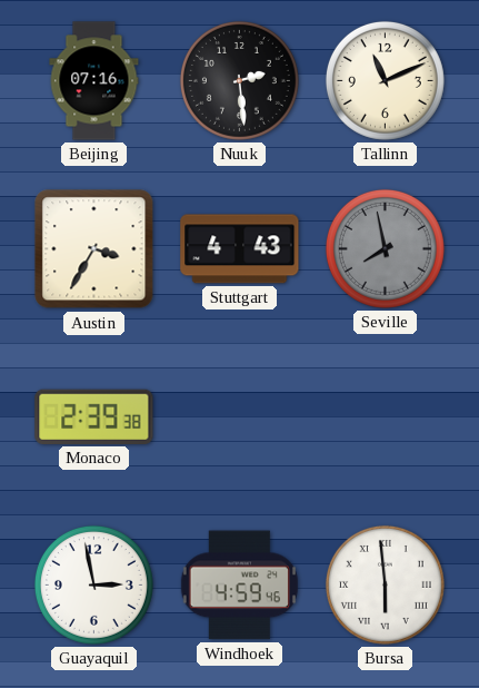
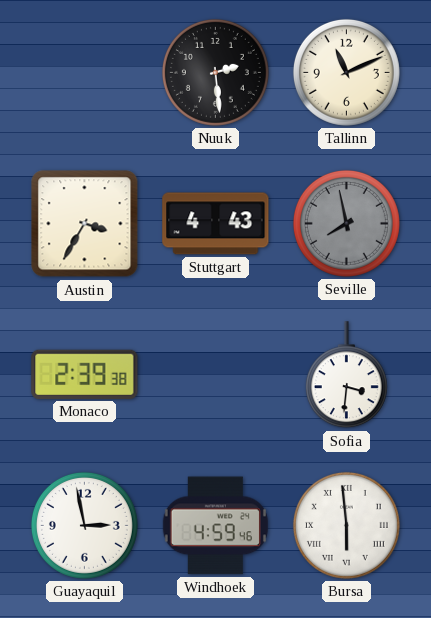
Beijing: 07:16 -> none
Sofia: none -> 3:31
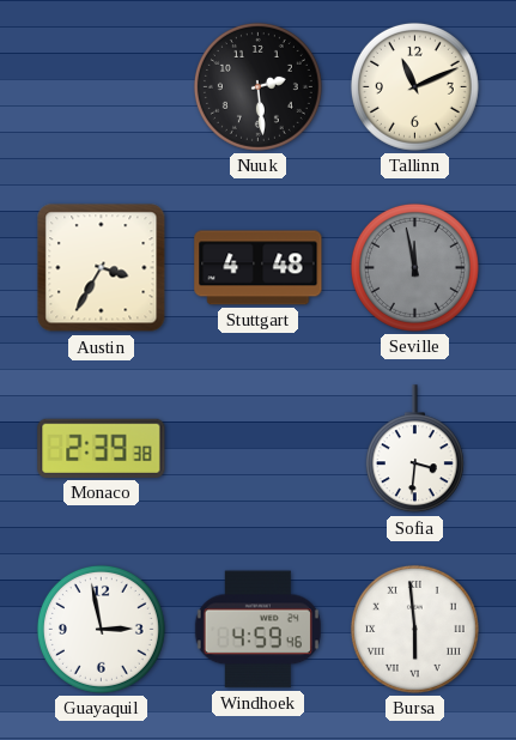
Stuttgart: 4:43 -> 4:48
Seville: 7:58 -> 11:58
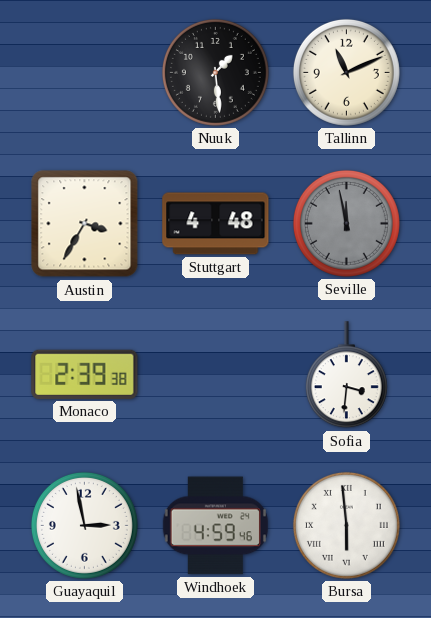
Nuuk: 2:29 -> 1:29
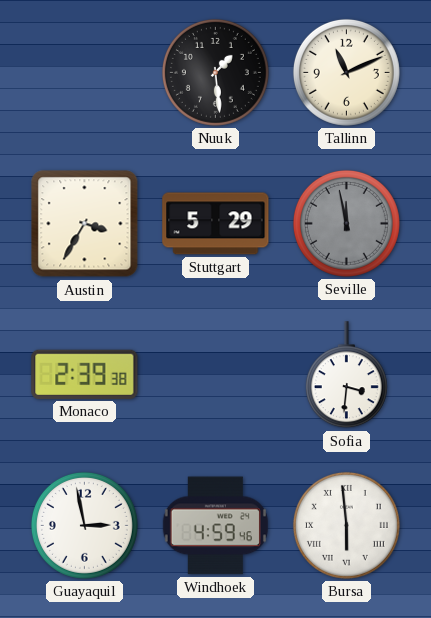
Stuttgart: 4:48 -> 5:29
